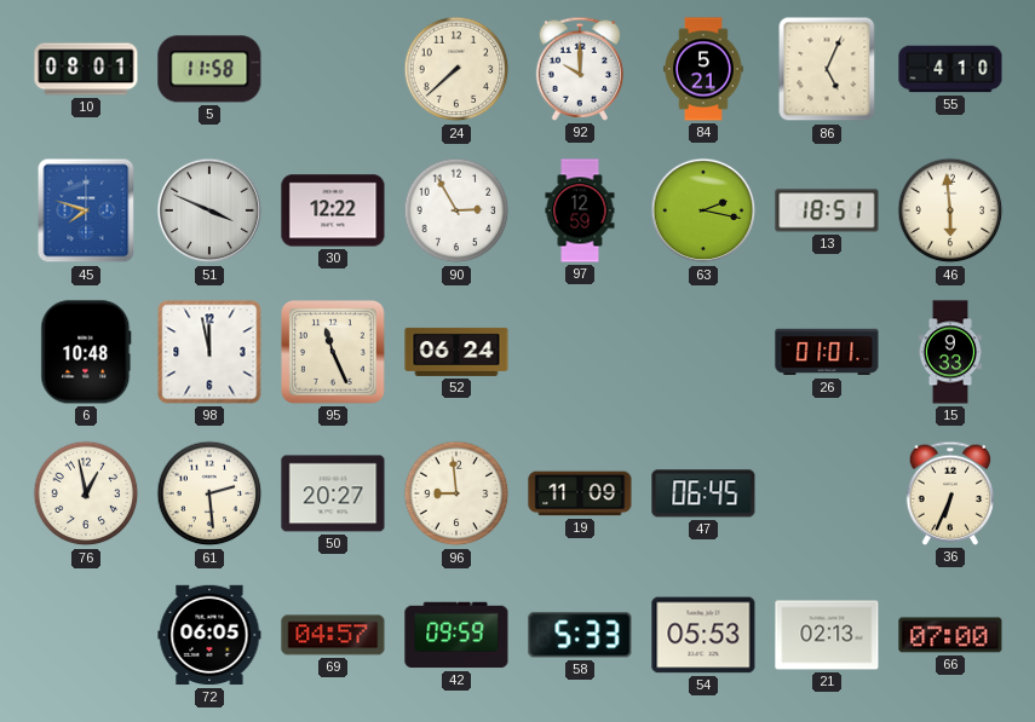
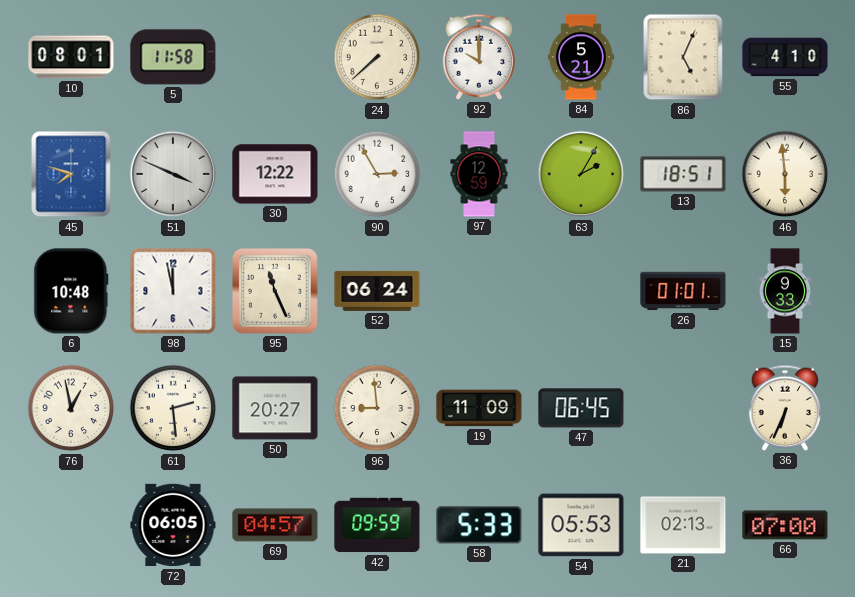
63: 2:17 -> 2:05
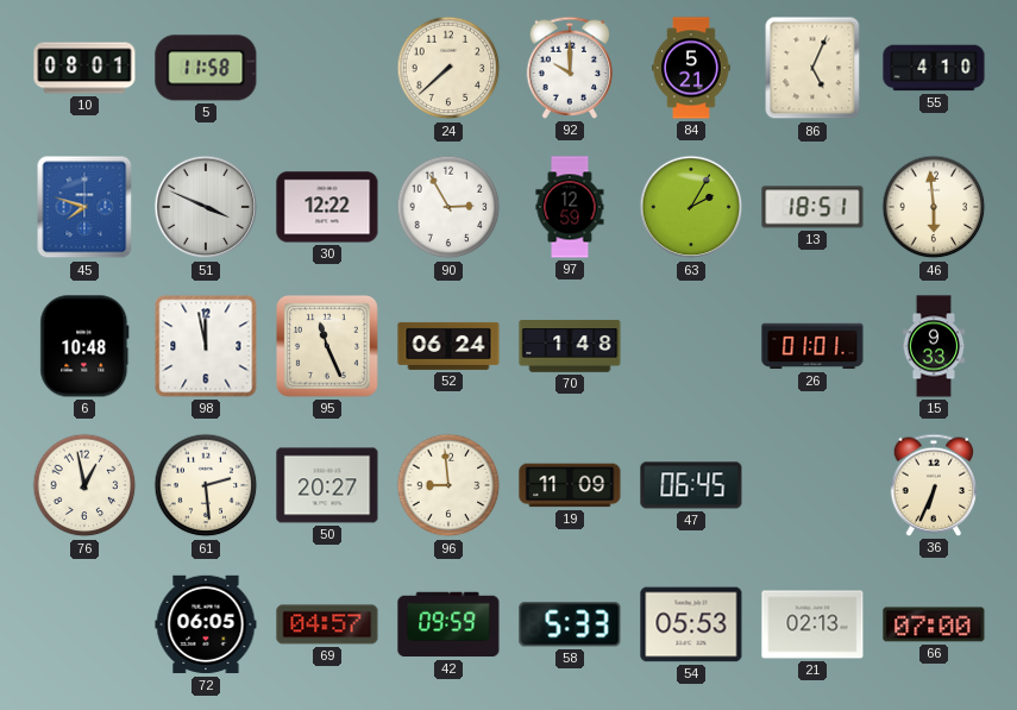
70: none -> 1:48
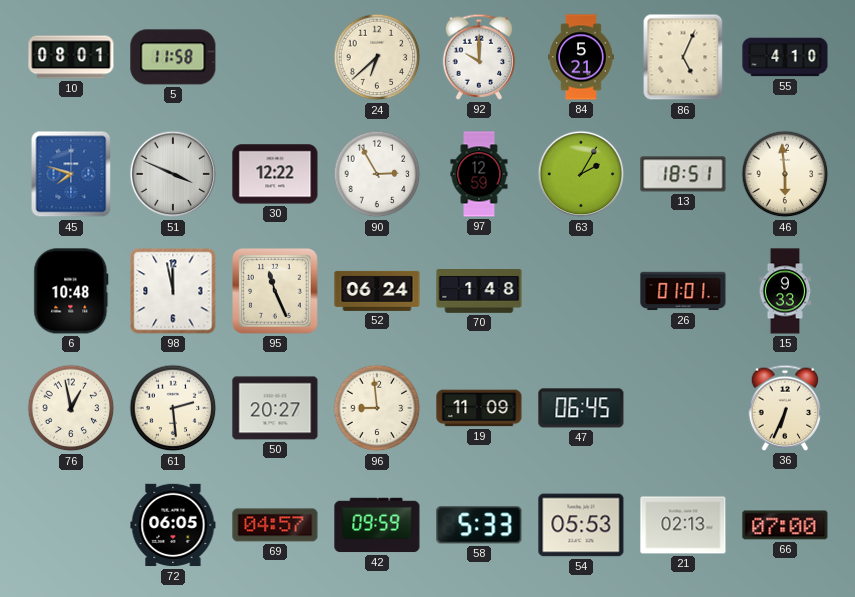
24: 7:38 -> 6:38
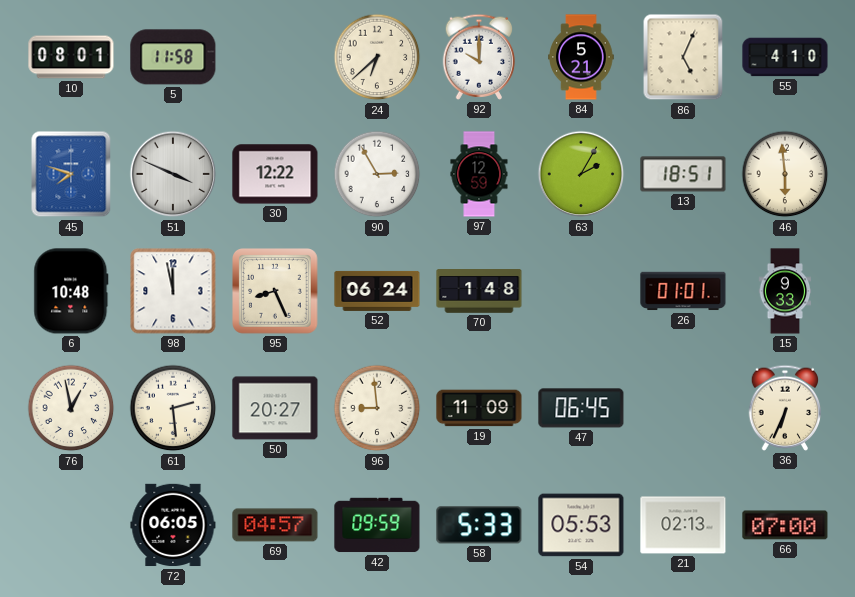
95: 11:26 -> 8:26
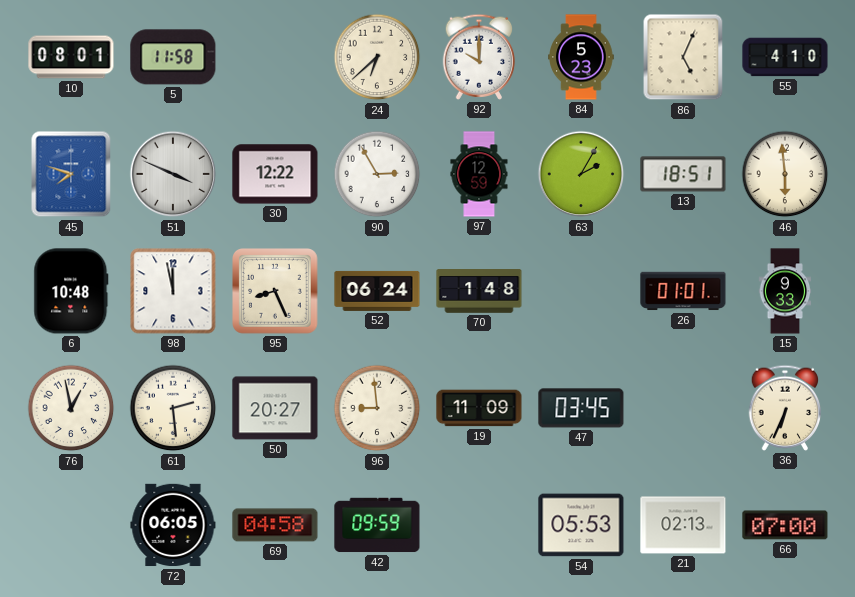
84: 5:21 -> 5:23
47: 06:45 -> 03:45
69: 04:57 -> 04:58
58: 5:33 -> none
